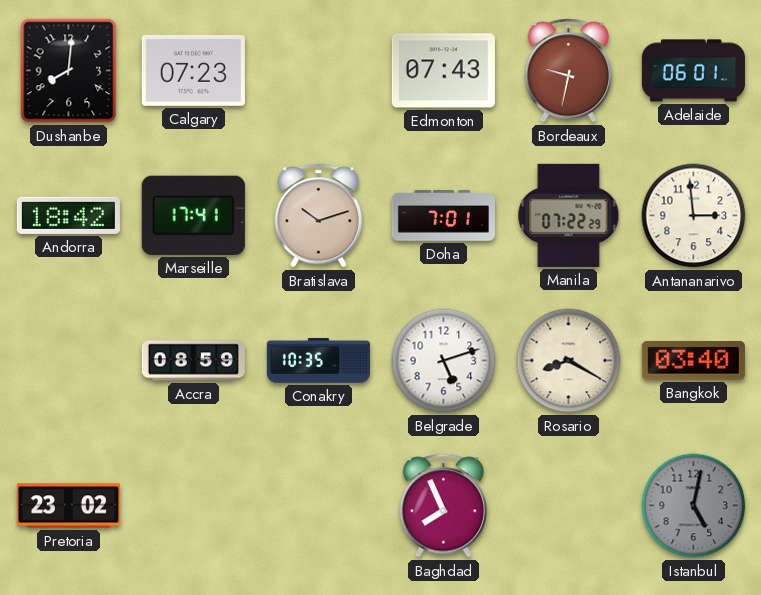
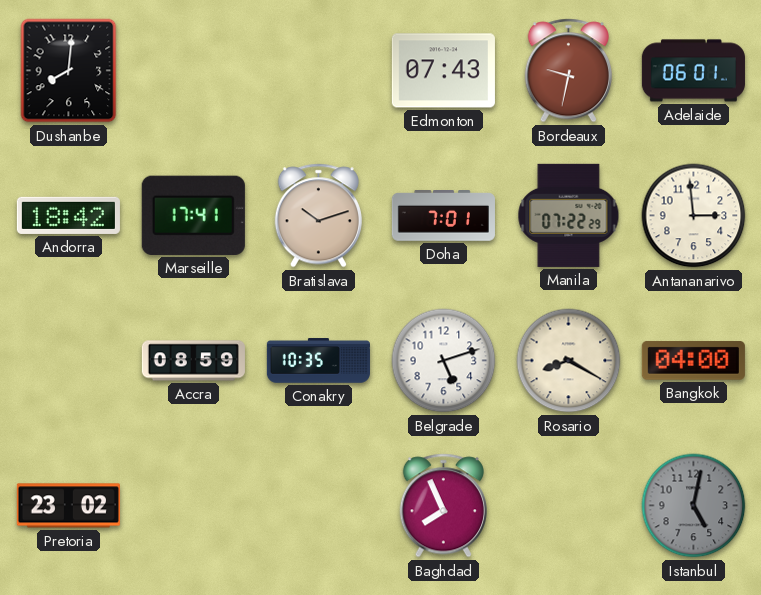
Calgary: 07:23 -> none
Bangkok: 03:40 -> 04:00
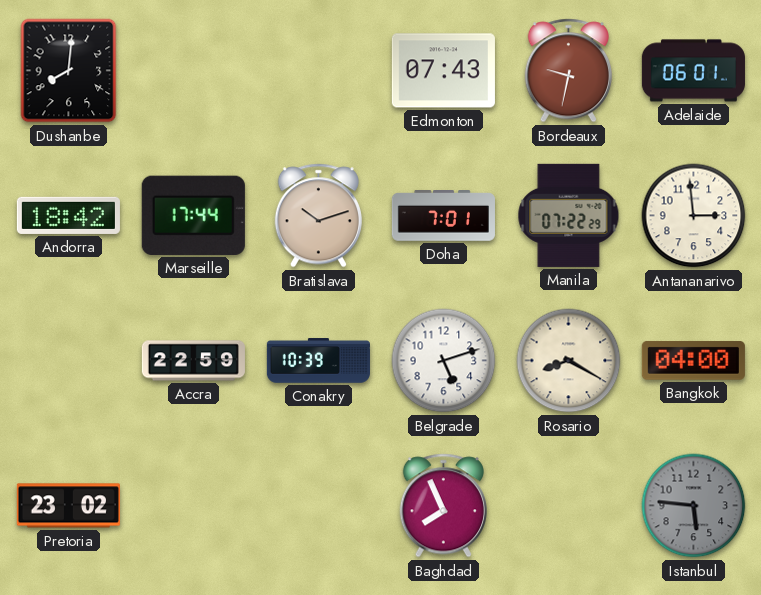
Marseille: 17:41 -> 17:44
Accra: 08:59 -> 22:59
Conakry: 10:35 -> 10:39
Istanbul: 5:02 -> 5:46
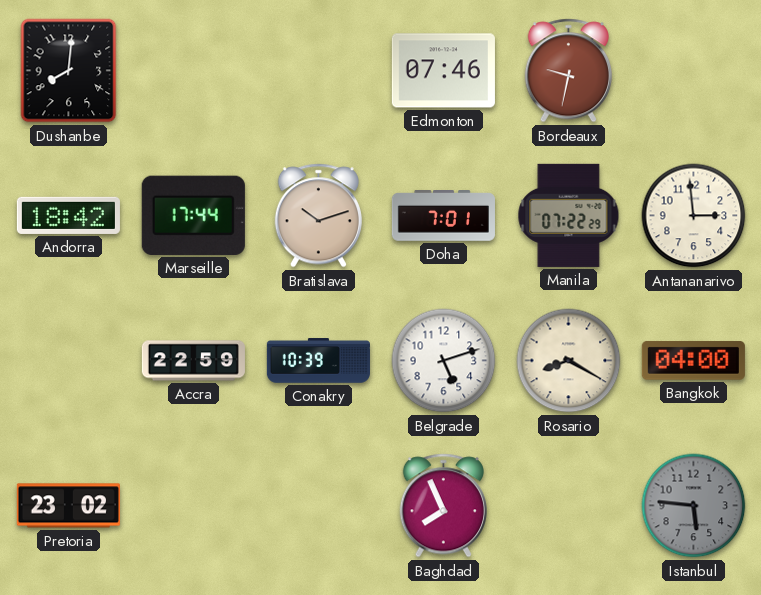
Edmonton: 07:43 -> 07:46
Adelaide: 06:01 -> none
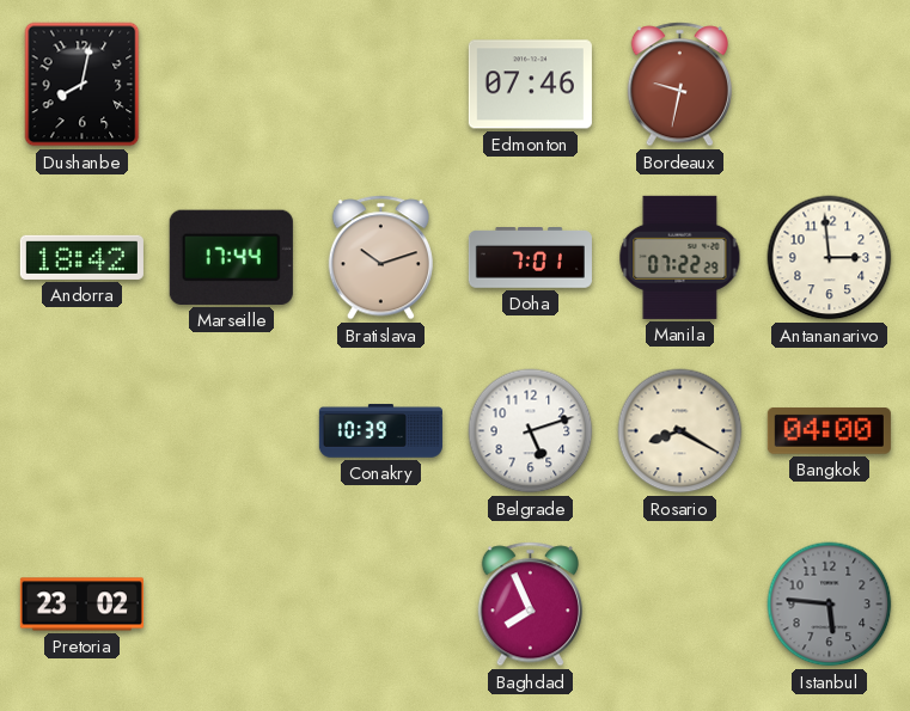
Dushanbe: 8:01 -> 8:02
Accra: 22:59 -> none
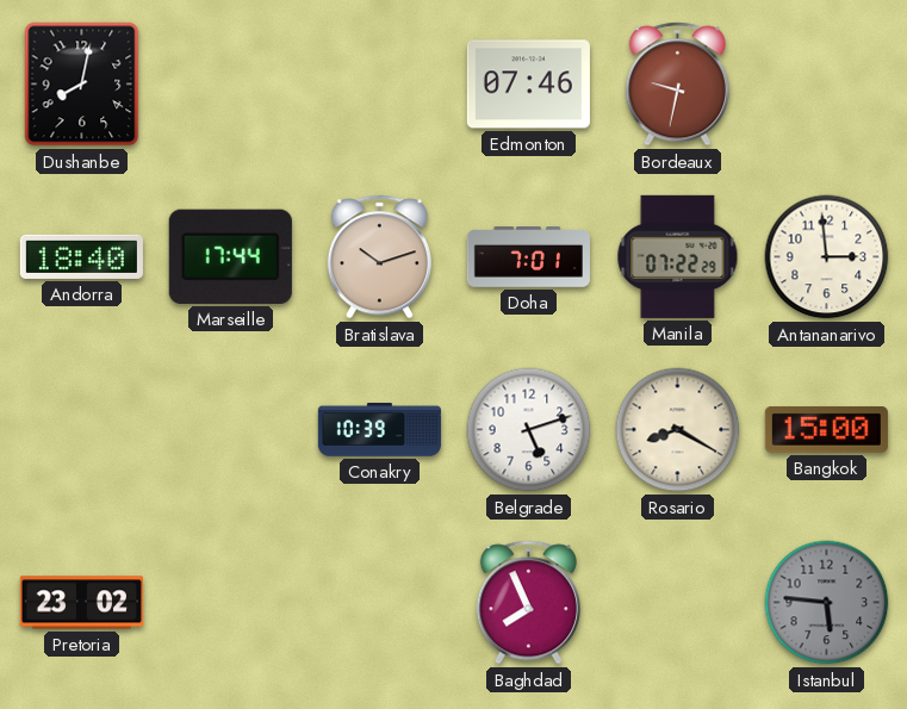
Andorra: 18:42 -> 18:40
Bangkok: 04:00 -> 15:00
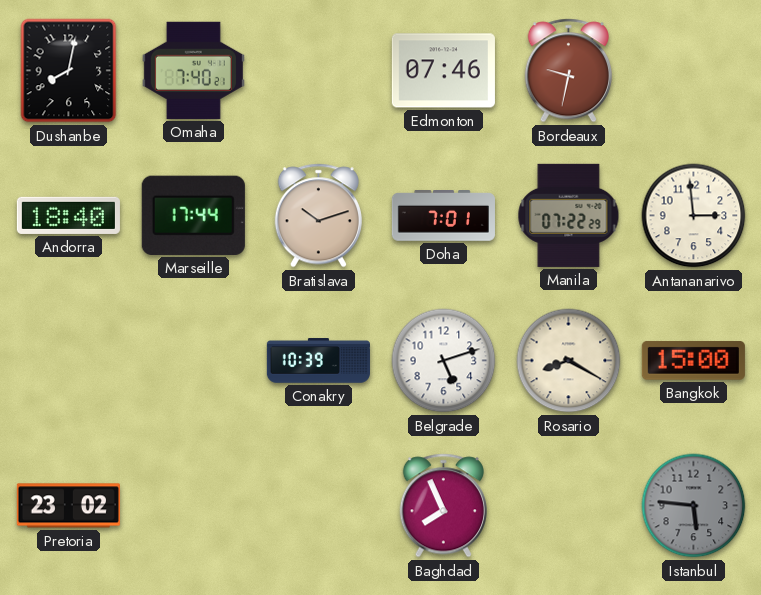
Omaha: none -> 7:40
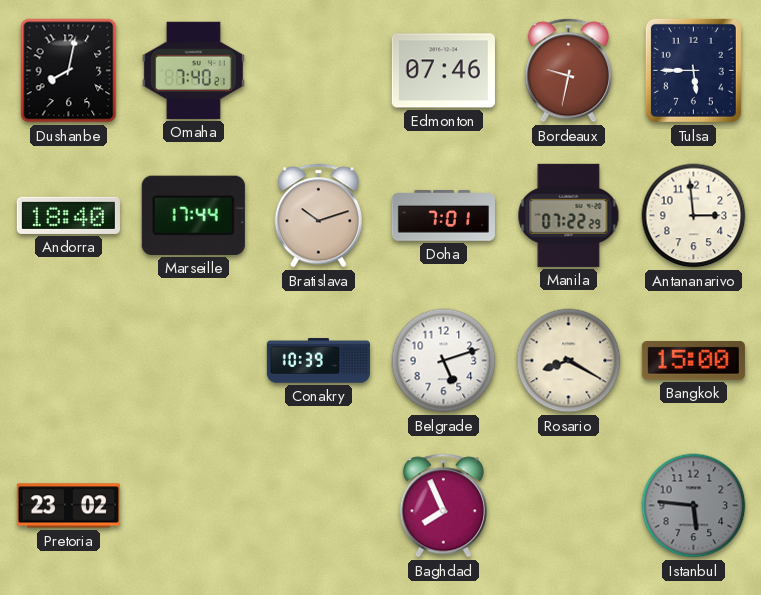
Tulsa: none -> 5:45
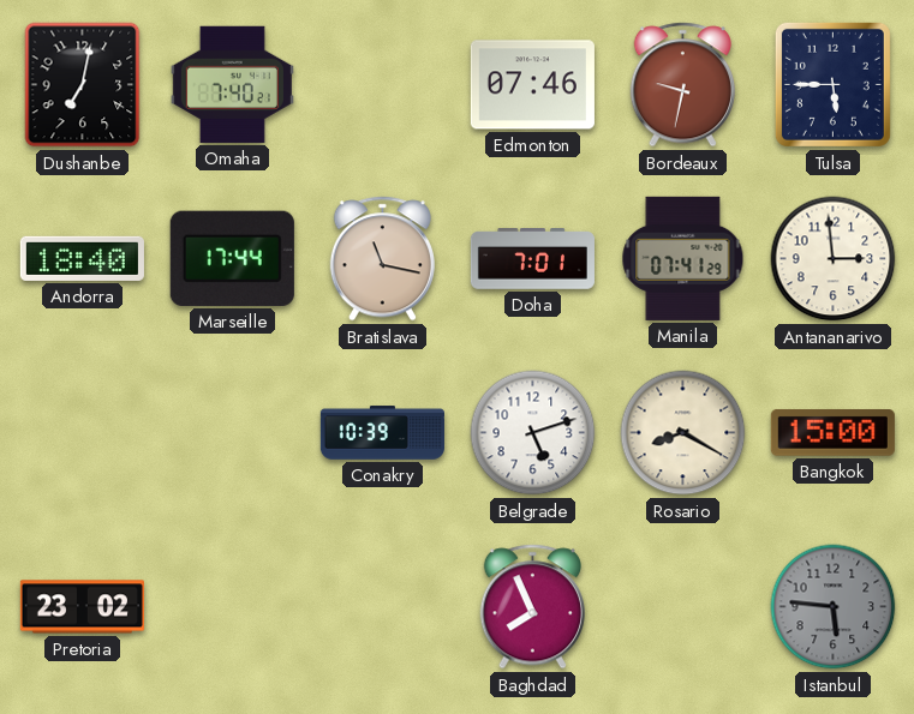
Dushanbe: 8:02 -> 7:02
Bratislava: 10:12 -> 11:17
Manila: 07:22 -> 07:41
